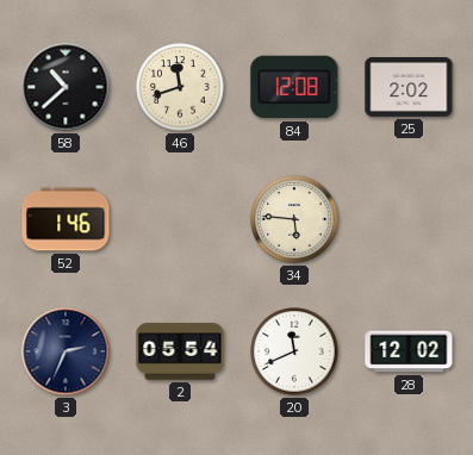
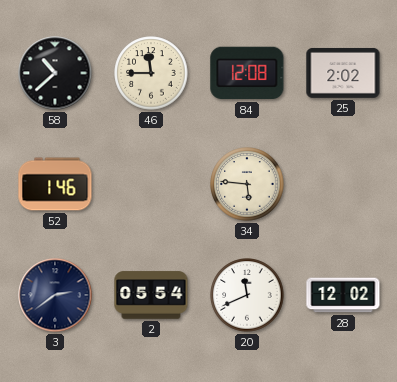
46: 11:42 -> 11:45
3: 2:34 -> 2:39
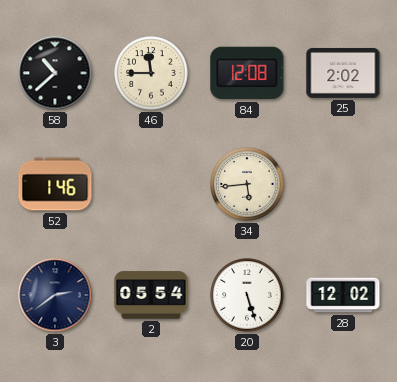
34: 5:46 -> 5:44
20: 11:41 -> 5:27
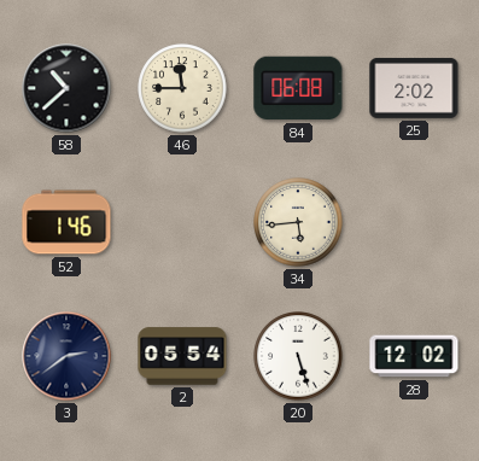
84: 12:08 -> 06:08
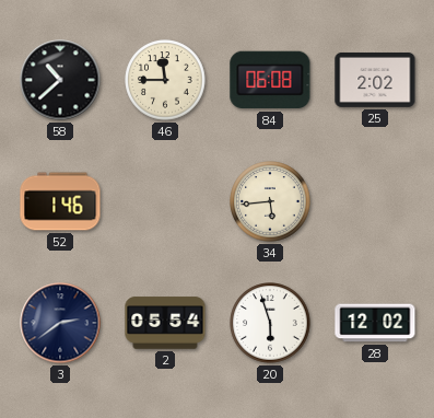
20: 5:27 -> 5:57
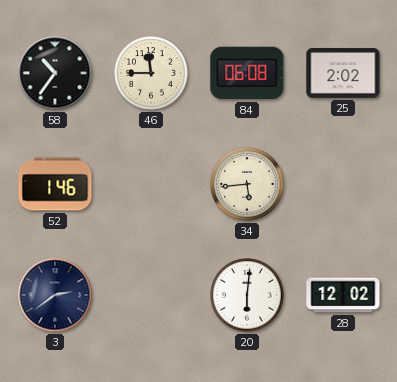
58: 10:38 -> 10:36
2: 05:54 -> none
20: 5:57 -> 6:01
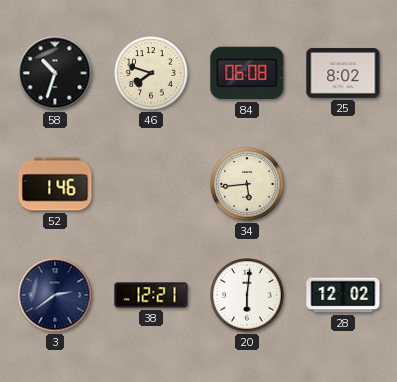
58: 10:36 -> 10:33
46: 11:45 -> 7:48
25: 2:02 -> 8:02
38: none -> 12:21
